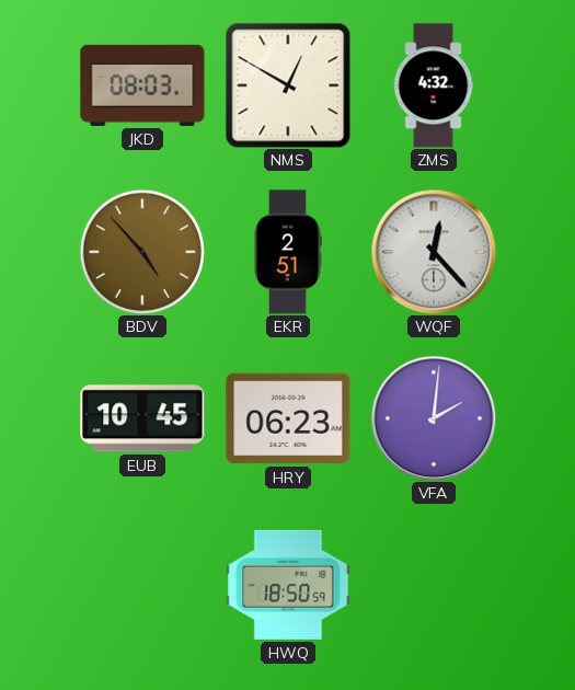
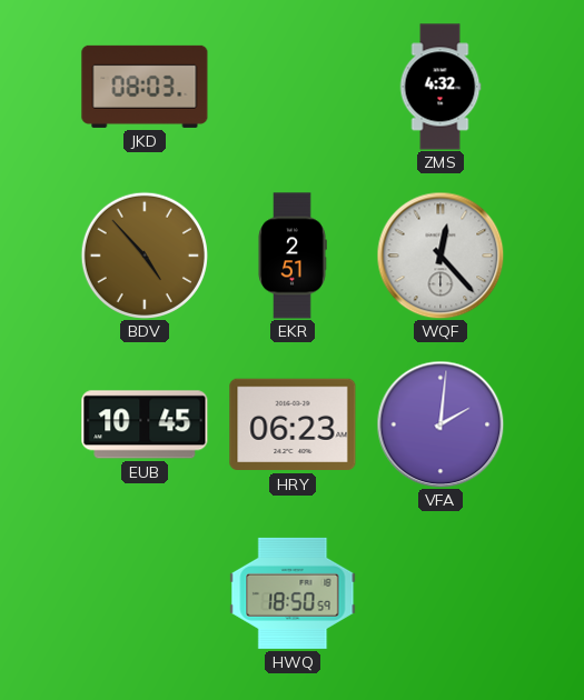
NMS: 12:50 -> none
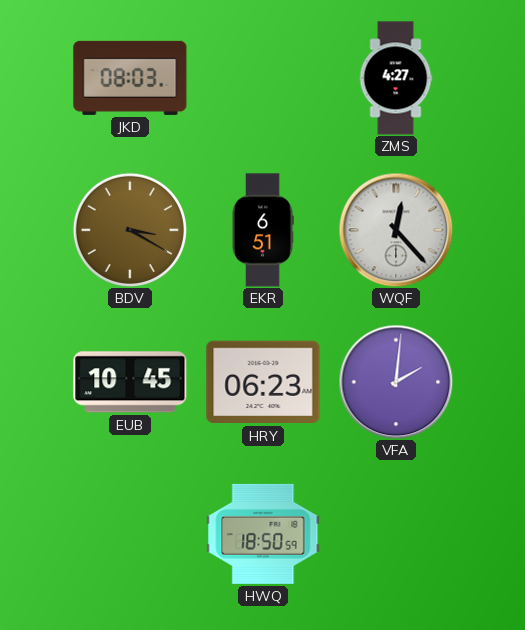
ZMS: 4:32 -> 4:27
BDV: 4:53 -> 3:20
EKR: 2:51 -> 6:51
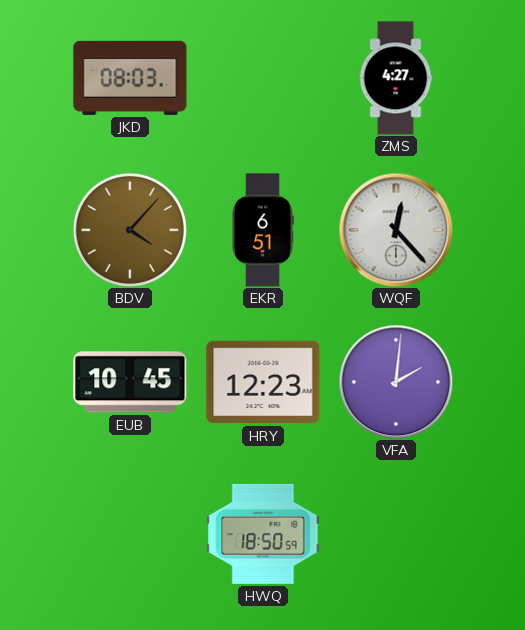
BDV: 3:20 -> 4:07
HRY: 06:23 -> 12:23
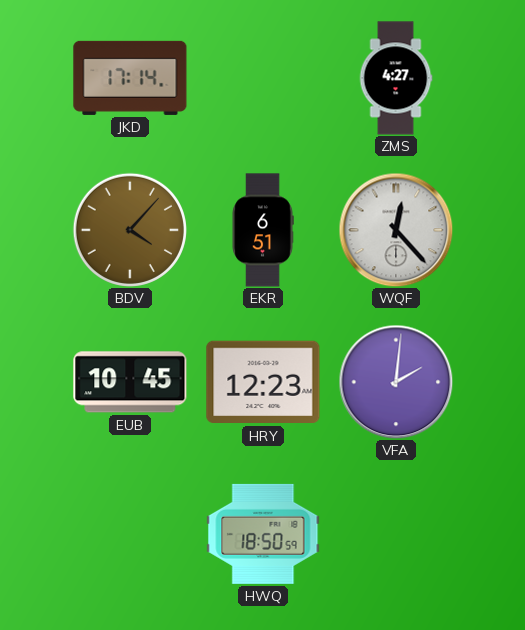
JKD: 08:03 -> 17:14
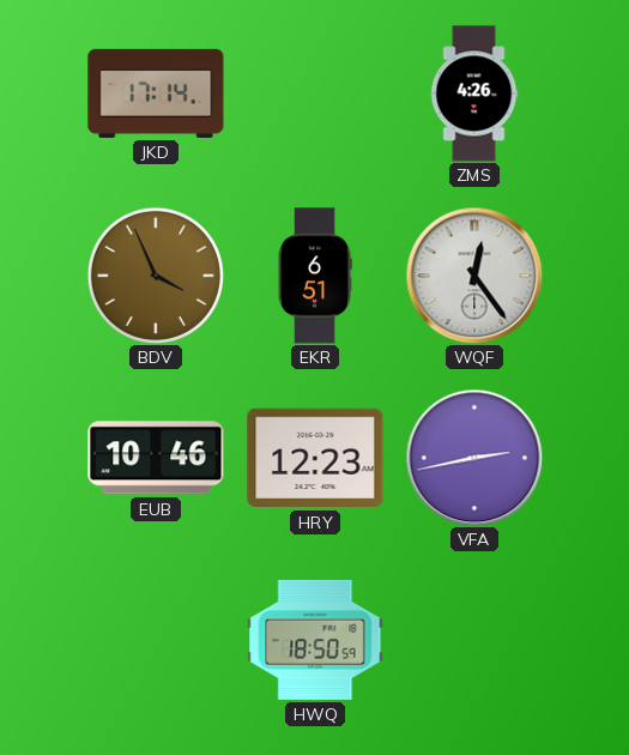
ZMS: 4:27 -> 4:26
BDV: 4:07 -> 3:56
WQF: 12:23 -> 12:24
EUB: 10:45 -> 10:46
VFA: 2:01 -> 2:43
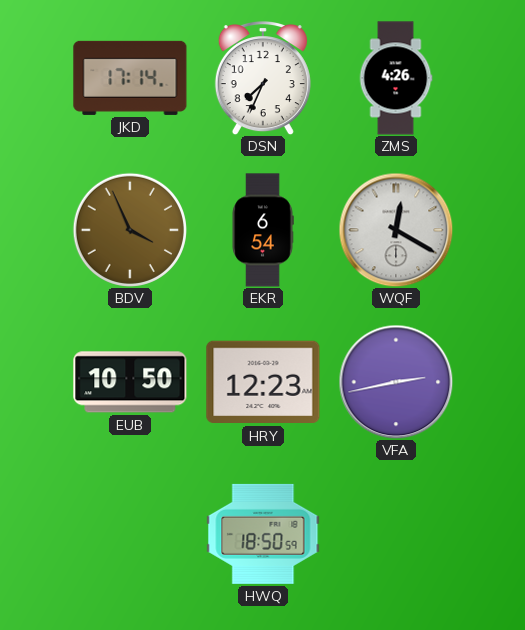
DSN: none -> 7:34
EKR: 6:51 -> 6:54
WQF: 12:24 -> 12:20
EUB: 10:46 -> 10:50
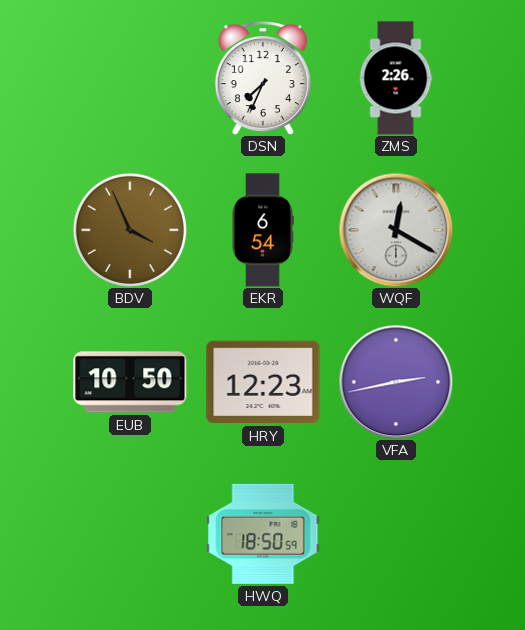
JKD: 17:14 -> none
ZMS: 4:26 -> 2:26
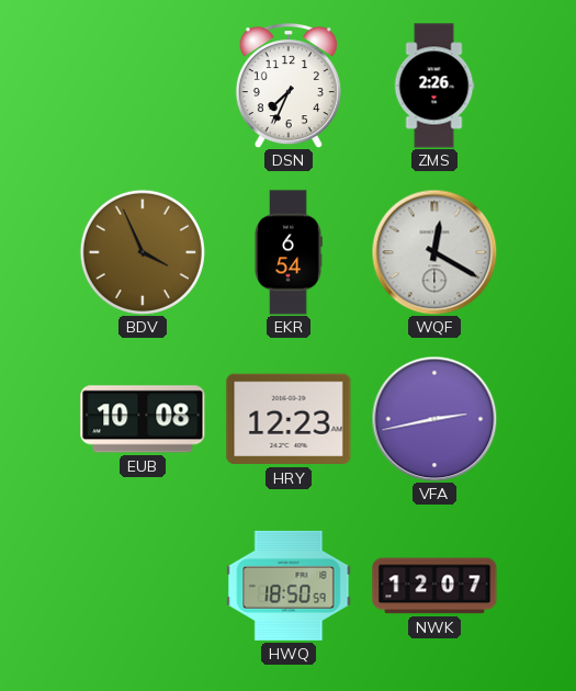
EUB: 10:50 -> 10:08
NWK: none -> 12:07
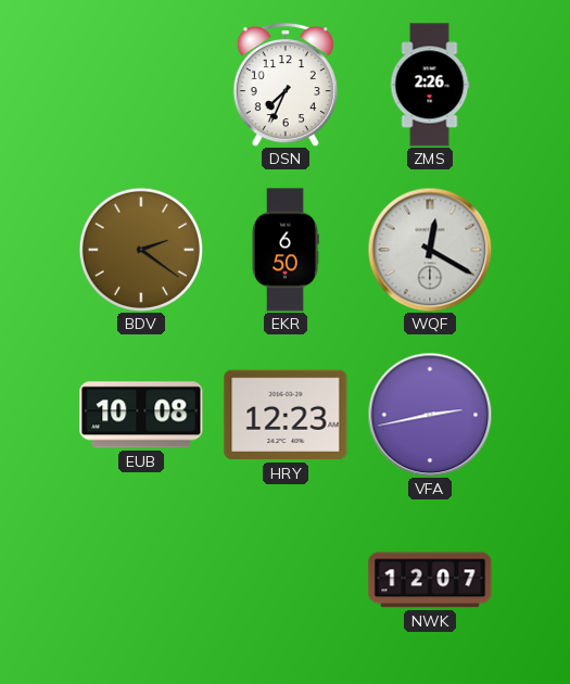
BDV: 3:56 -> 2:21
EKR: 6:54 -> 6:50
HWQ: 18:50 -> none
